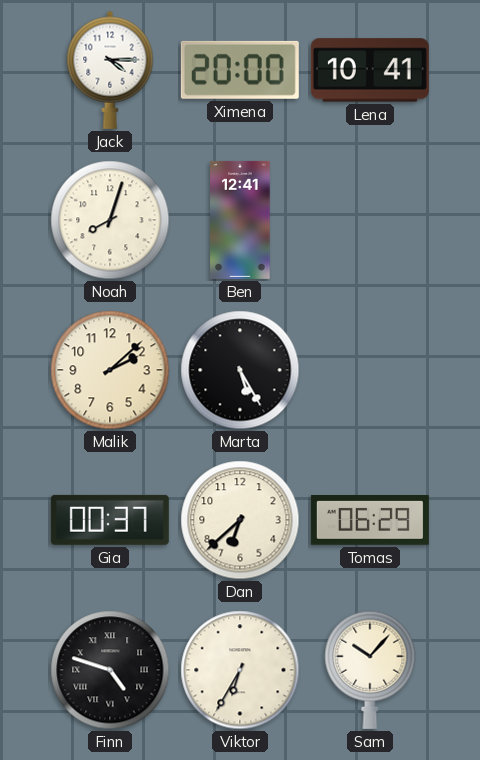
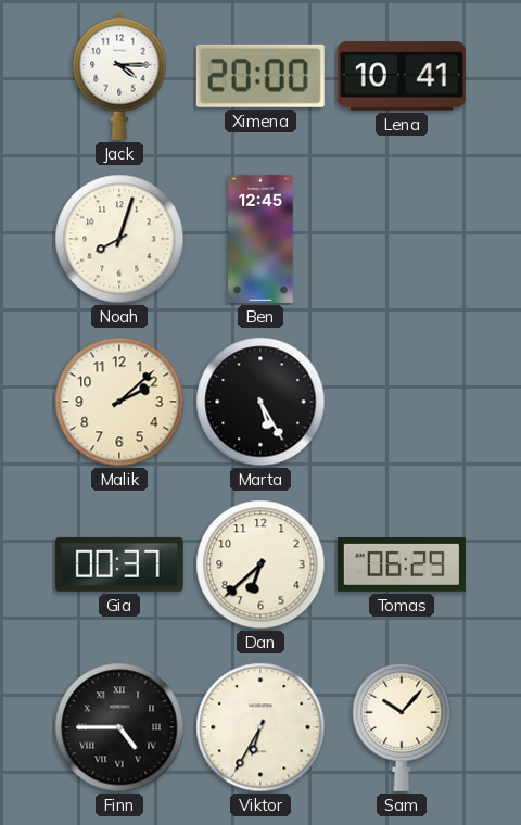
Ben: 12:41 -> 12:45
Finn: 4:48 -> 4:45
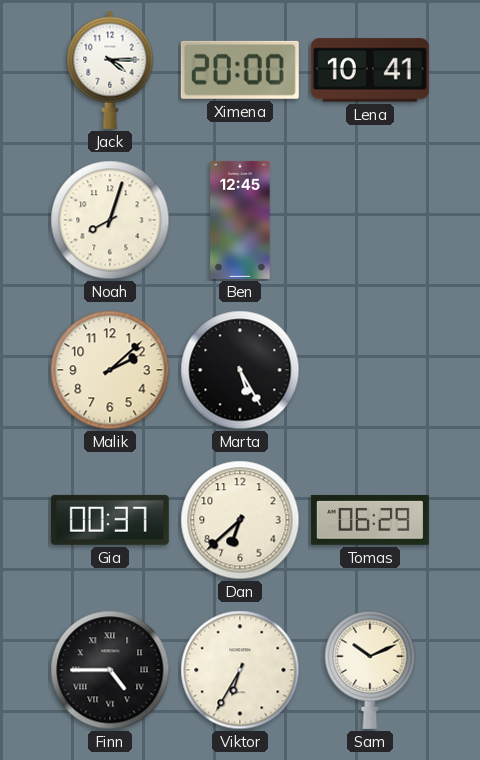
Sam: 10:07 -> 10:11
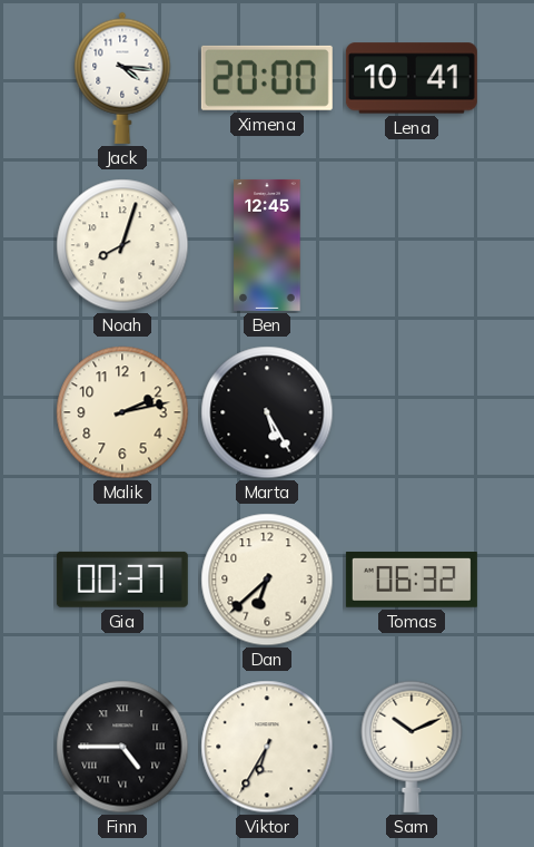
Jack: 4:15 -> 4:16
Malik: 2:08 -> 2:13
Tomas: 06:29 -> 06:32
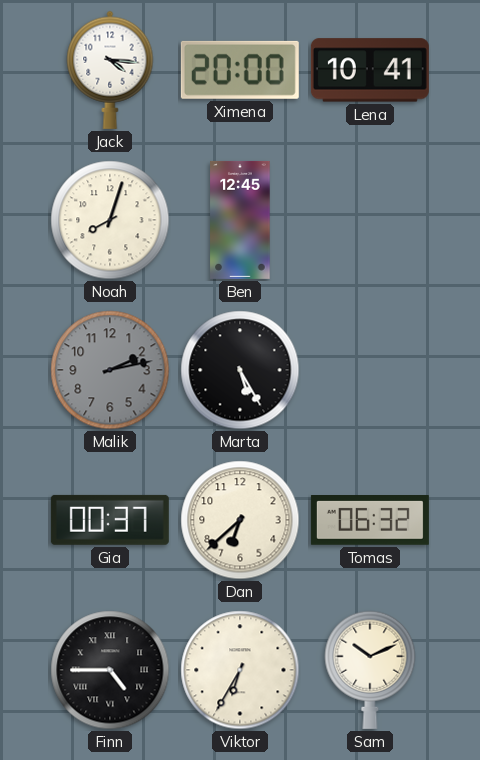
Malik dial: cream -> grey
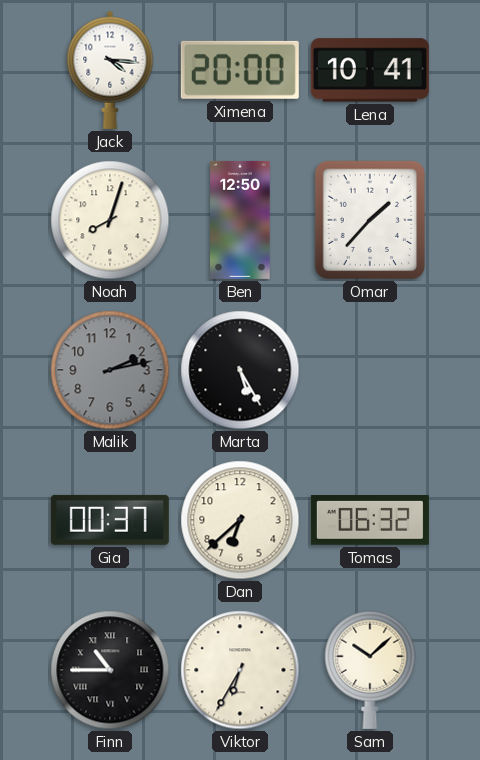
Ben: 12:45 -> 12:50
Omar: none -> 1:37
Finn: 4:45 -> 10:45
Sam: 10:11 -> 10:08
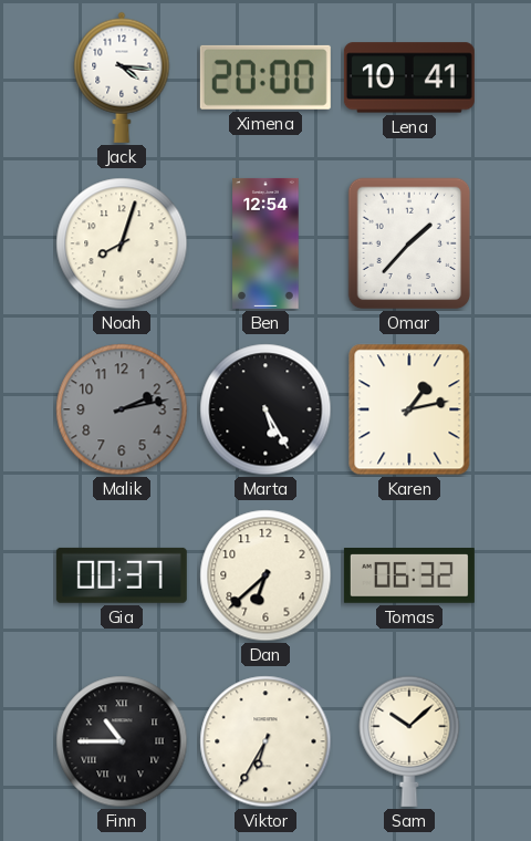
Ben: 12:50 -> 12:54
Karen: none -> 1:13
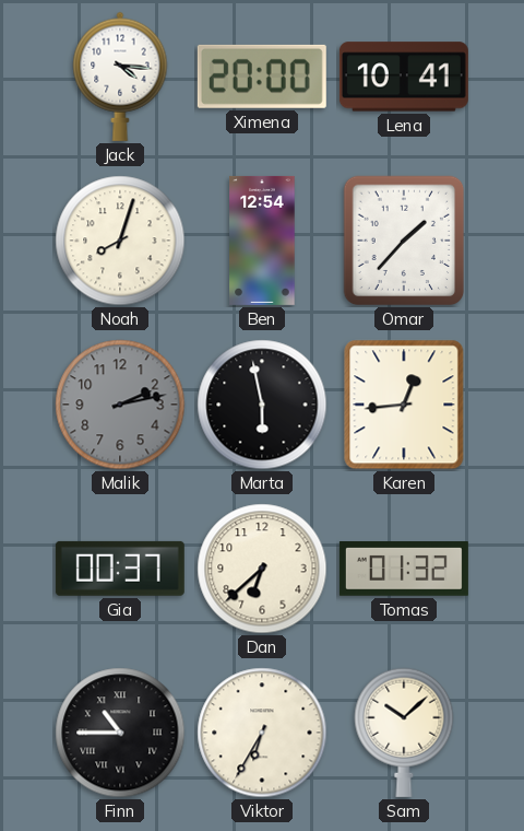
Marta: 5:25 -> 5:58
Karen: 1:13 -> 12:44
Tomas: 06:32 -> 01:32
